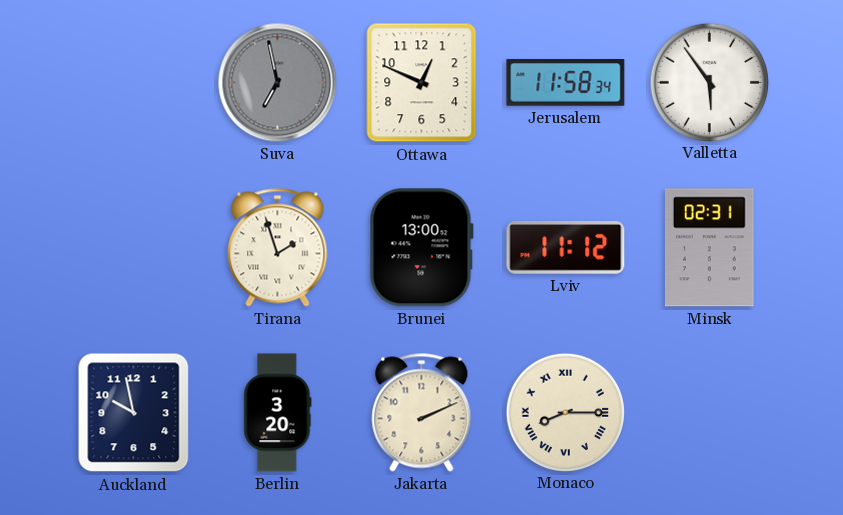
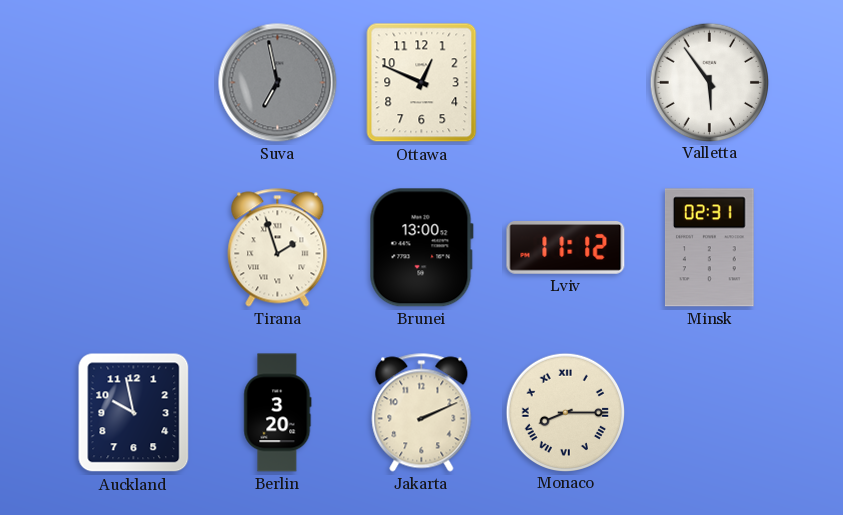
Jerusalem: 11:58 -> none
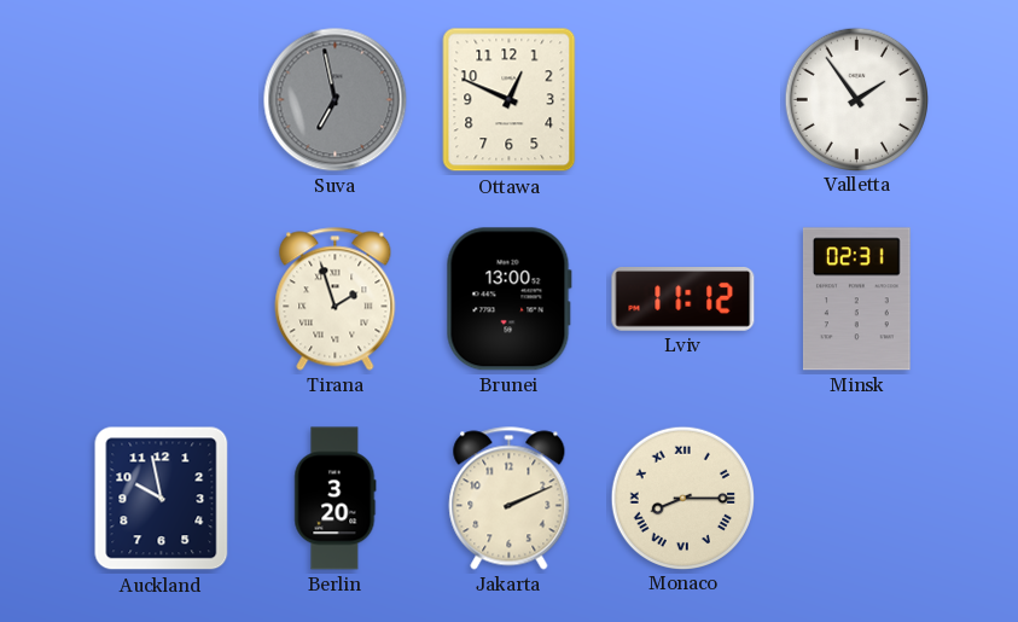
Valletta: 5:54 -> 1:54
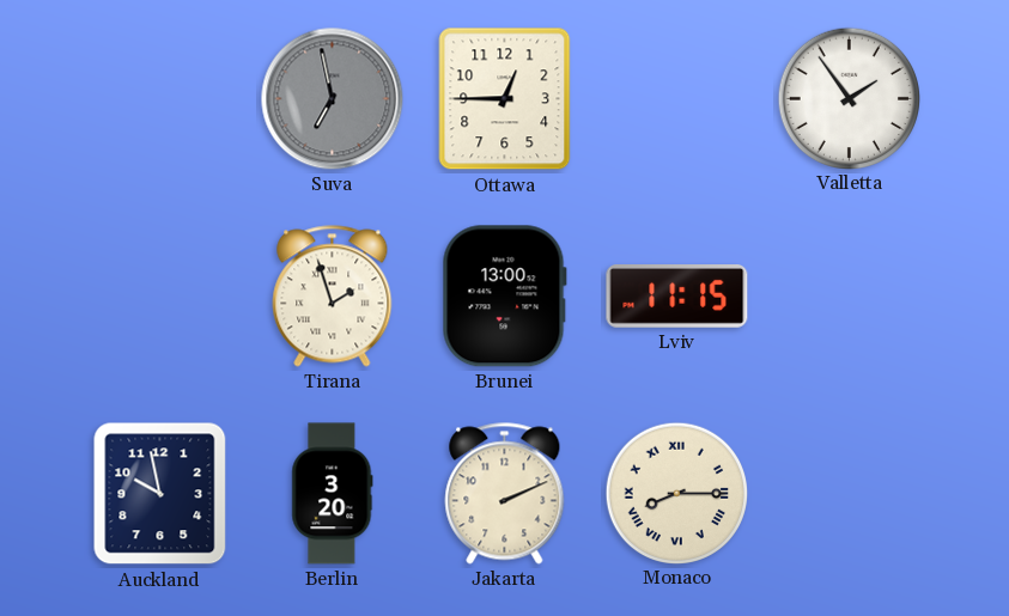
Ottawa: 12:49 -> 12:45
Lviv: 11:12 -> 11:15
Minsk: 02:31 -> none
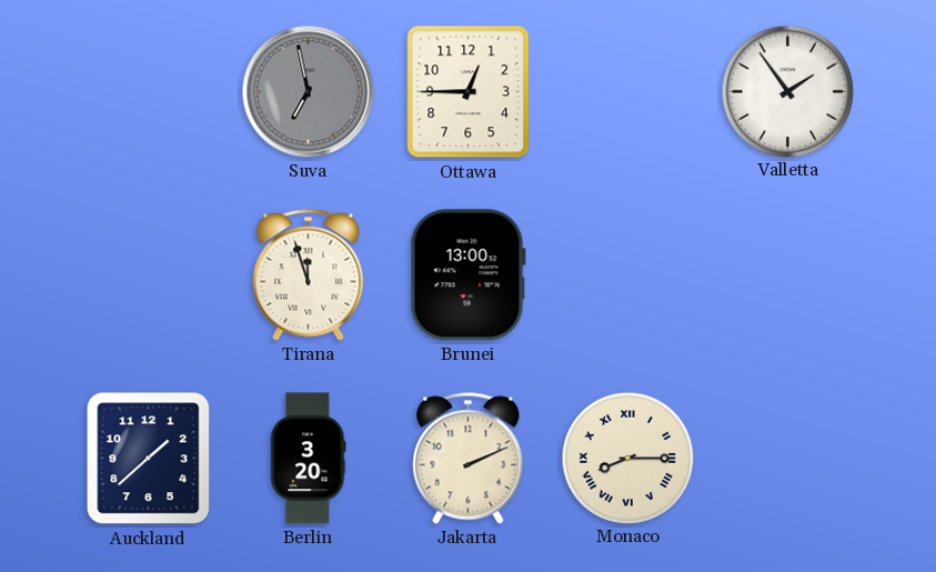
Tirana: 1:57 -> 11:57
Lviv: 11:15 -> none
Auckland: 9:58 -> 1:38
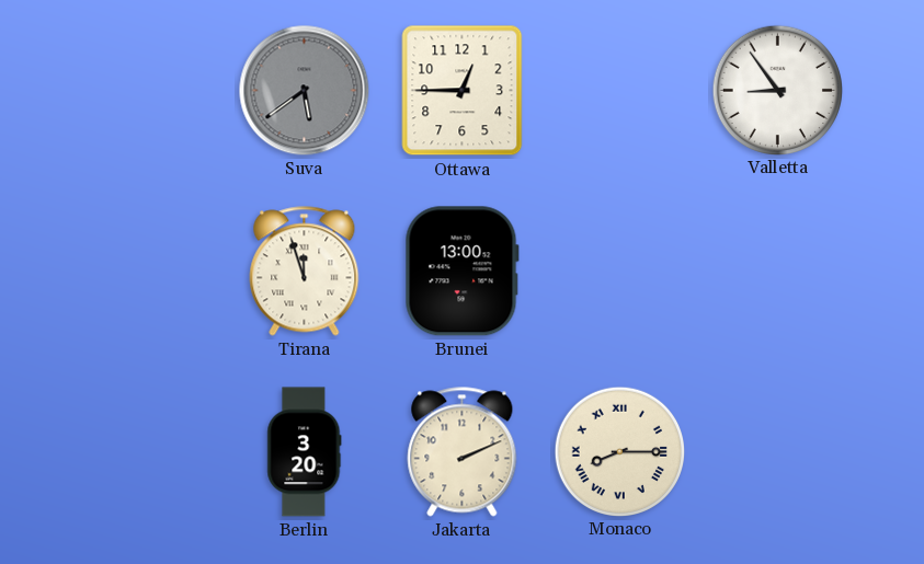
Suva: 6:58 -> 5:39
Valletta: 1:54 -> 8:54
Auckland: 1:38 -> none
